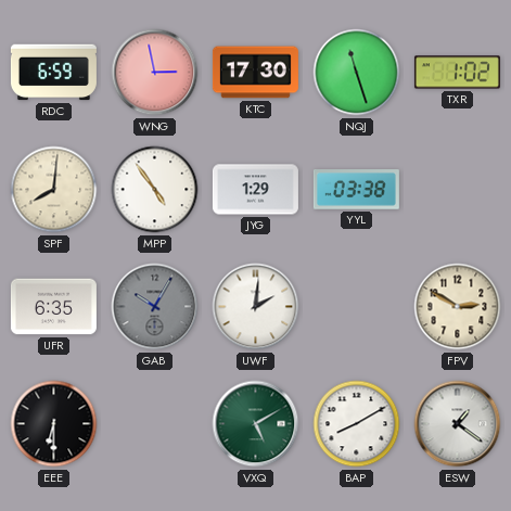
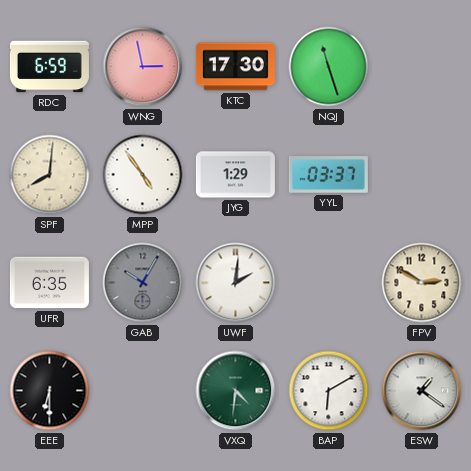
TXR: 1:02 -> none
YYL: 03:38 -> 03:37
VXQ: 5:10 -> 4:31
BAP: 8:10 -> 6:10
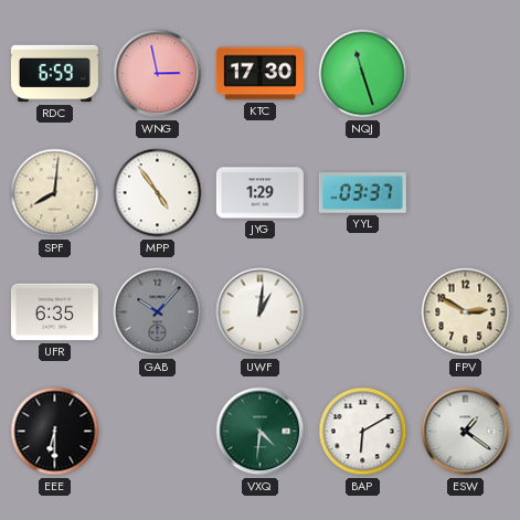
GAB: 10:05 -> 10:07
UWF: 2:01 -> 1:01
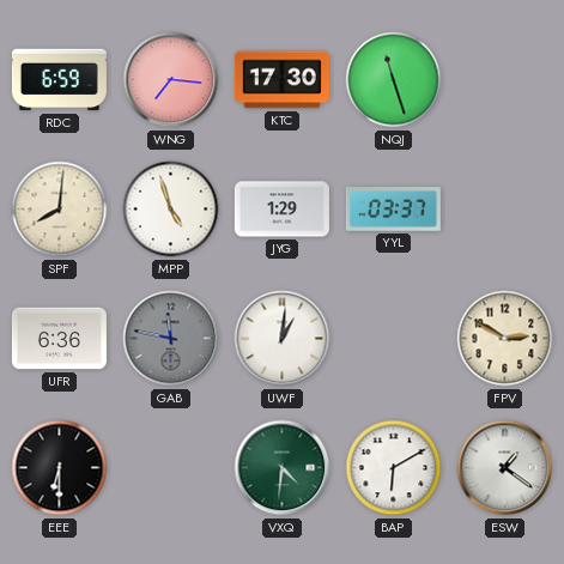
WNG: 2:58 -> 7:16
MPP: 4:54 -> 4:57
UFR: 6:35 -> 6:36
GAB: 10:07 -> 11:47
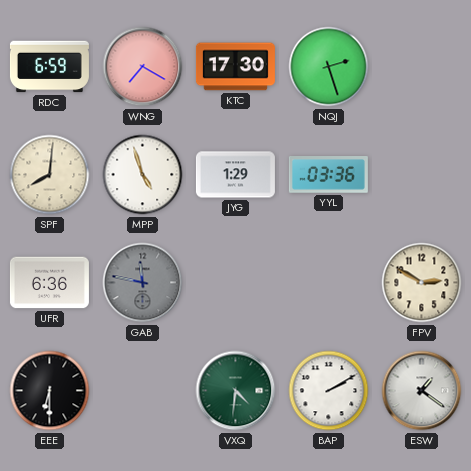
WNG: 7:16 -> 7:20
NQJ: 11:27 -> 2:27
YYL: 03:37 -> 03:36
UWF: 1:01 -> none
BAP: 6:10 -> 2:10
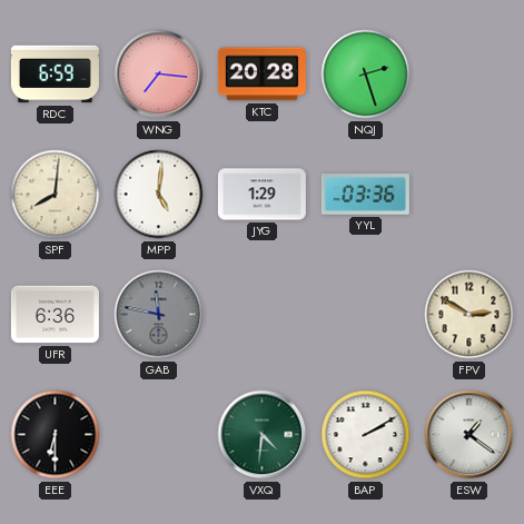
WNG: 7:20 -> 7:16
KTC: 17:30 -> 20:28
MPP: 4:57 -> 5:01
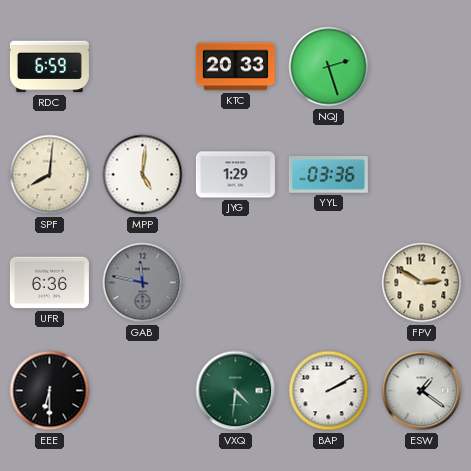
WNG: 7:16 -> none
KTC: 20:28 -> 20:33
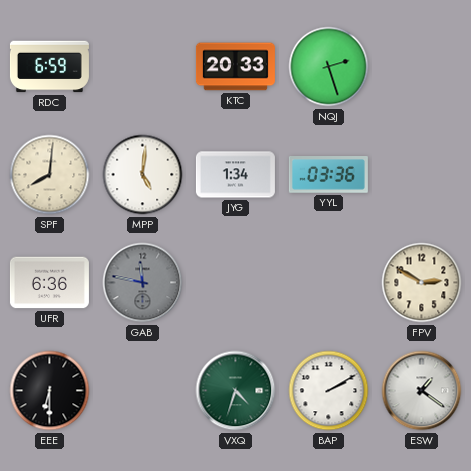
JYG: 1:29 -> 1:34
VXQ: 4:31 -> 4:33
